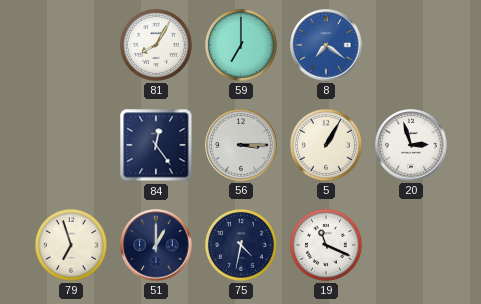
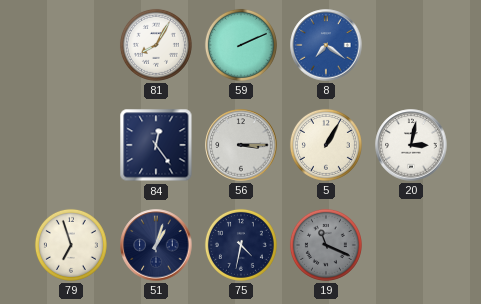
59: 7:00 -> 2:11
20: 2:57 -> 3:02
51: 1:00 -> 1:03
19 dial: white -> grey
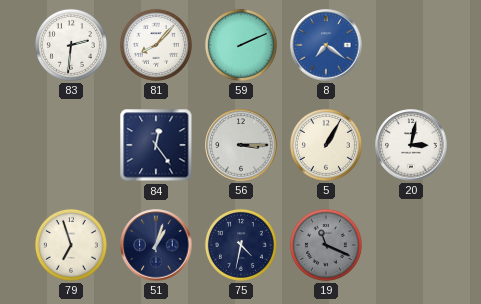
83: none -> 2:31
81: 8:05 -> 8:07
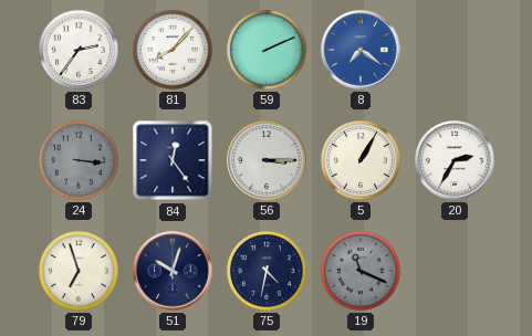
83: 2:31 -> 2:36
24: none -> 3:16
20: 3:02 -> 2:35
51: 1:03 -> 10:03
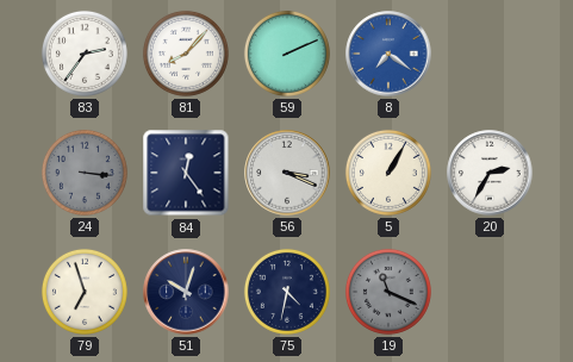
56: 3:15 -> 3:19
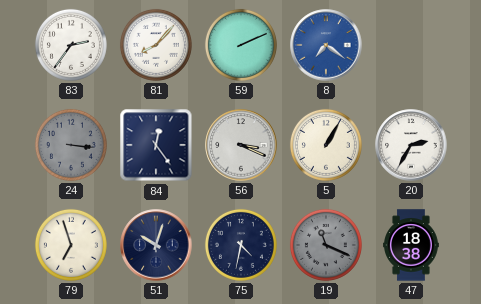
47: none -> 18:38
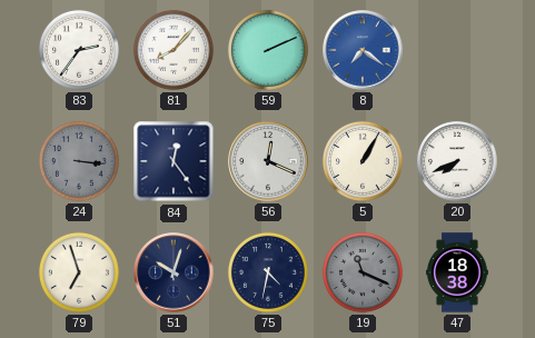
56: 3:19 -> 12:19
20: 2:35 -> 7:41
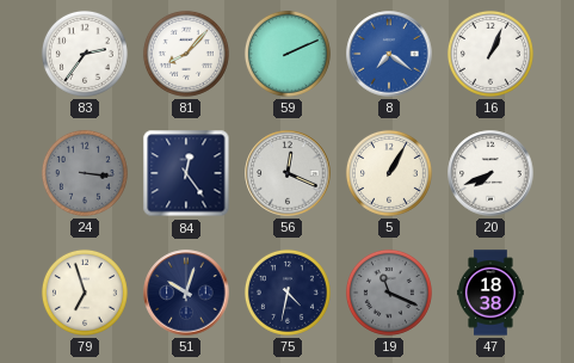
16: none -> 1:04
